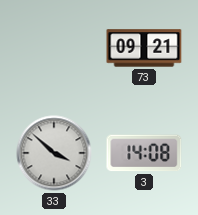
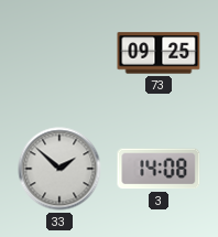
73: 09:21 -> 09:25
33: 3:52 -> 1:52
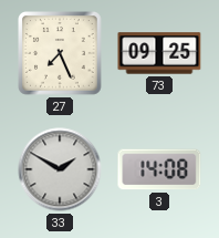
27: none -> 7:26
33: 1:52 -> 1:50
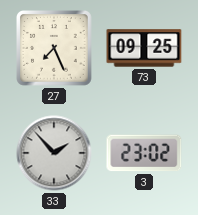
33: 1:50 -> 1:53
3: 14:08 -> 23:02
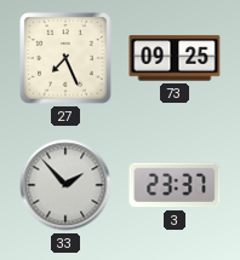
3: 23:02 -> 23:37
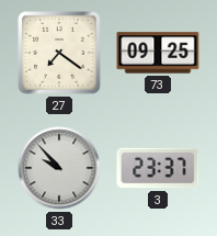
27: 7:26 -> 7:21
33: 1:53 -> 9:53
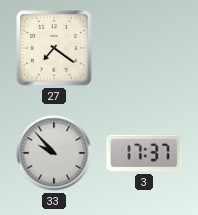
73: 09:25 -> none
3: 23:37 -> 17:37
